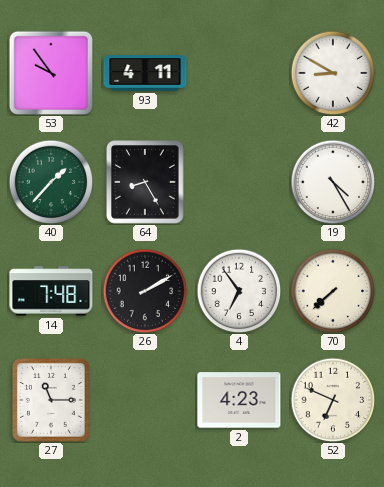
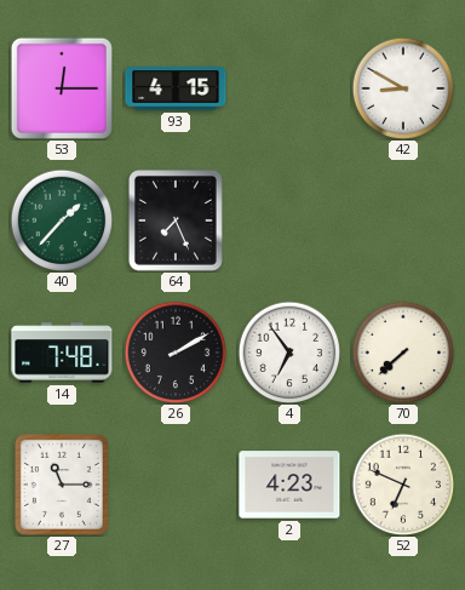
53: 9:54 -> 12:15
93: 4:11 -> 4:15
64: 8:25 -> 7:26
19: 4:25 -> none
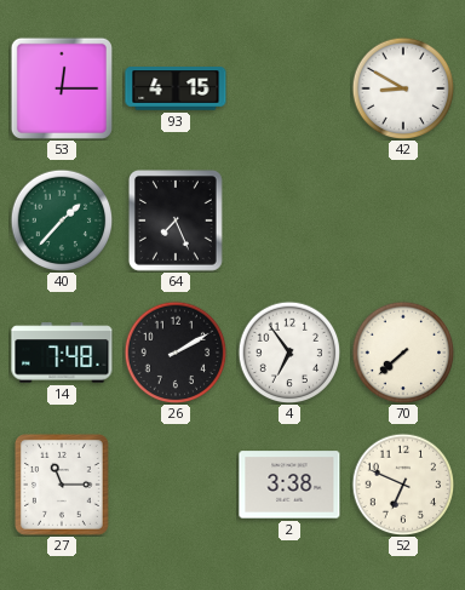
2: 4:23 -> 3:38
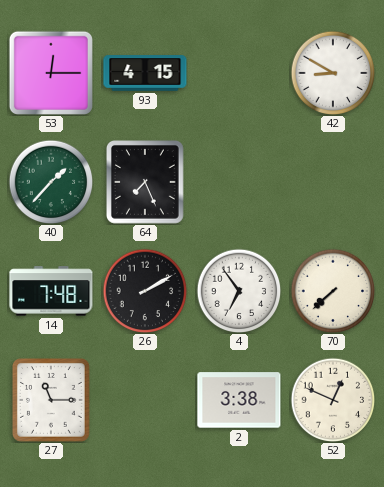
52: 6:49 -> 12:49
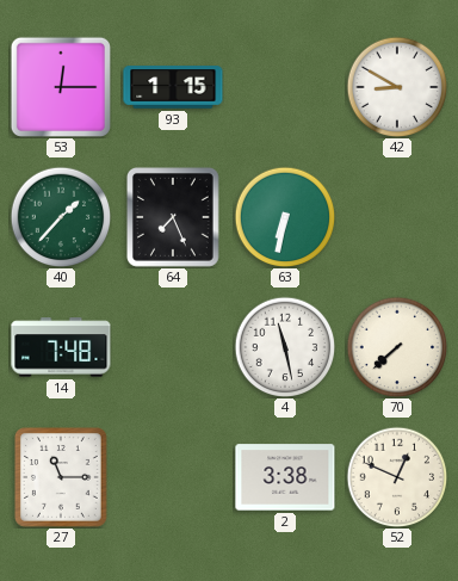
93: 4:15 -> 1:15
63: none -> 6:32
26: 2:10 -> none
4: 6:54 -> 11:28
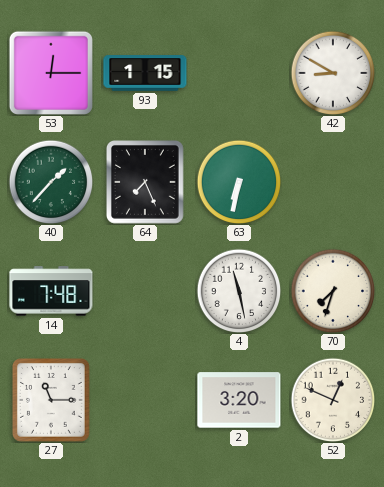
70: 7:38 -> 7:33
2: 3:38 -> 3:20
